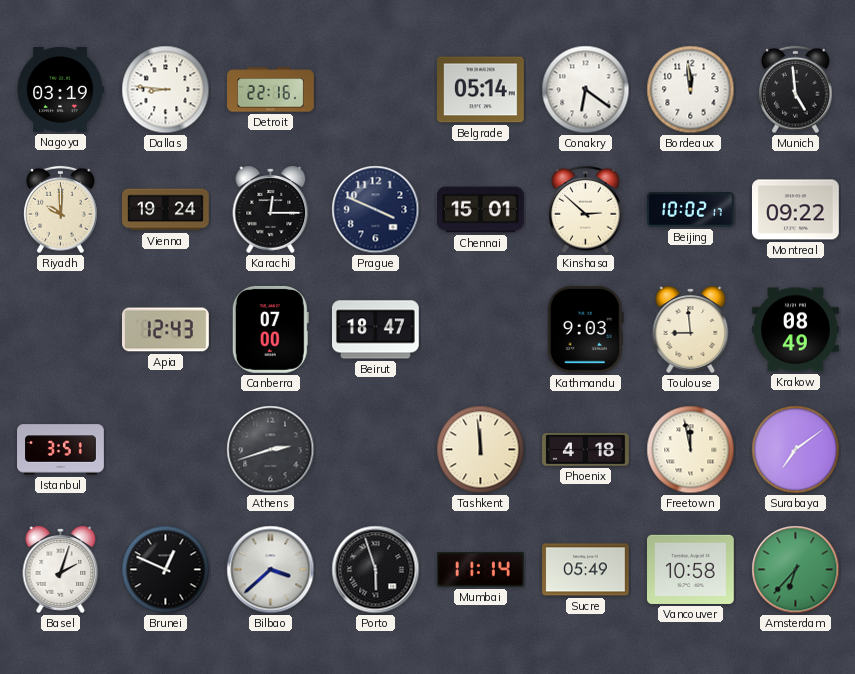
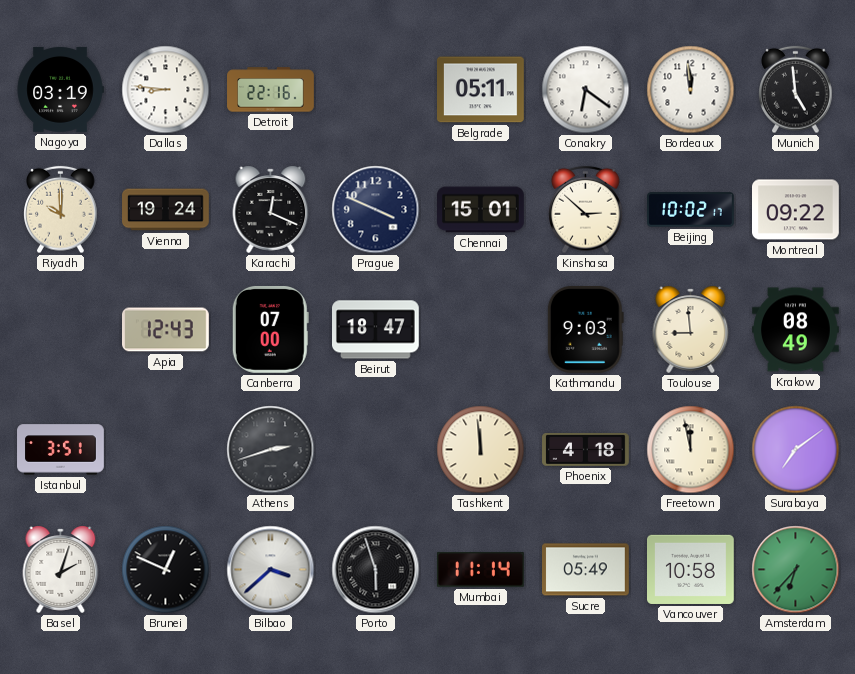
Belgrade: 05:14 -> 05:11
Karachi: 12:15 -> 12:19
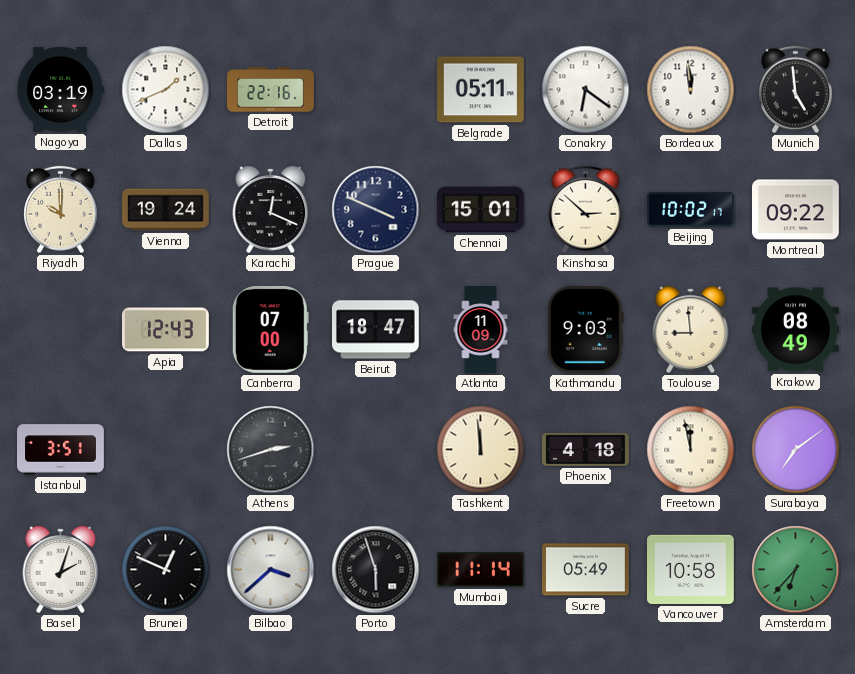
Dallas: 8:46 -> 1:41
Atlanta: none -> 11:09
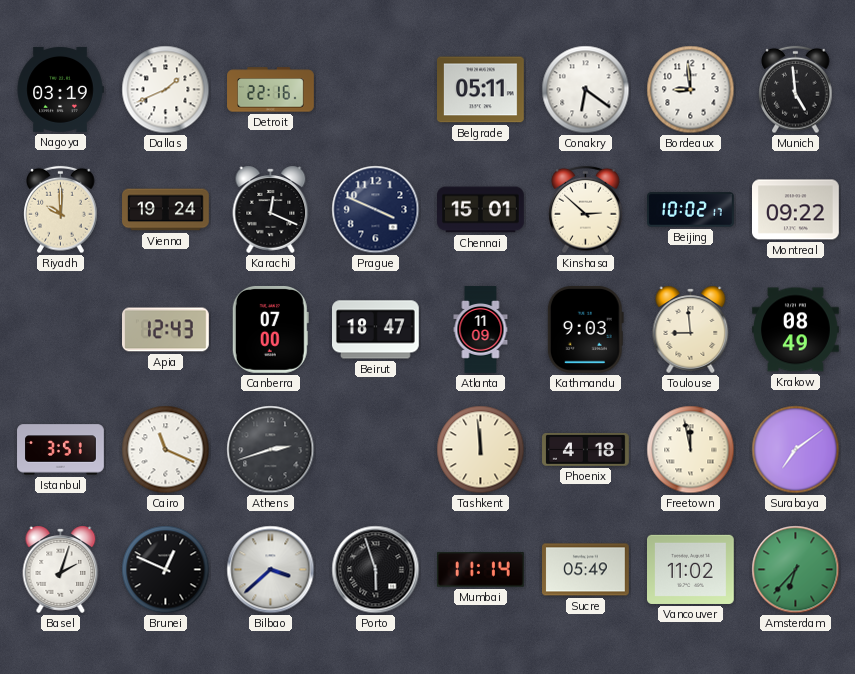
Bordeaux: 11:59 -> 8:59
Cairo: none -> 11:19
Vancouver: 10:58 -> 11:02
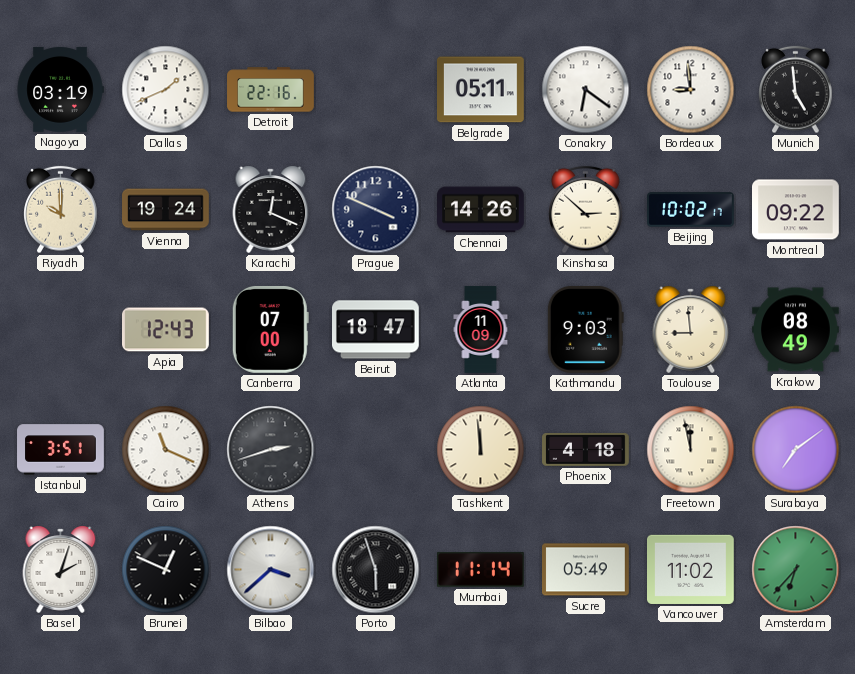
Chennai: 15:01 -> 14:26
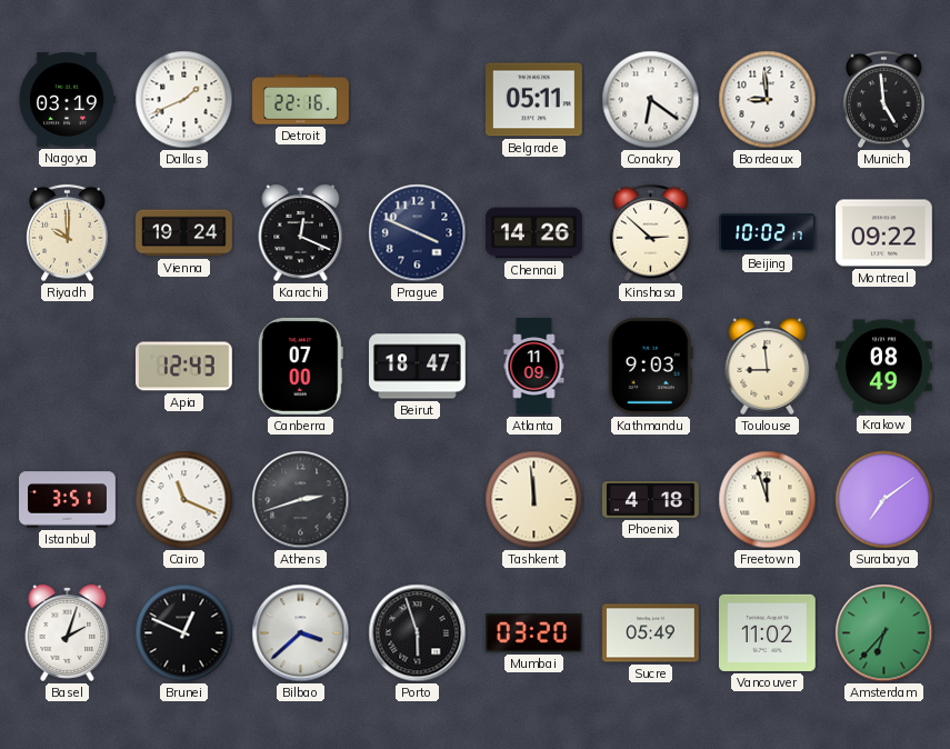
Freetown: 11:58 -> 11:57
Mumbai: 11:14 -> 03:20
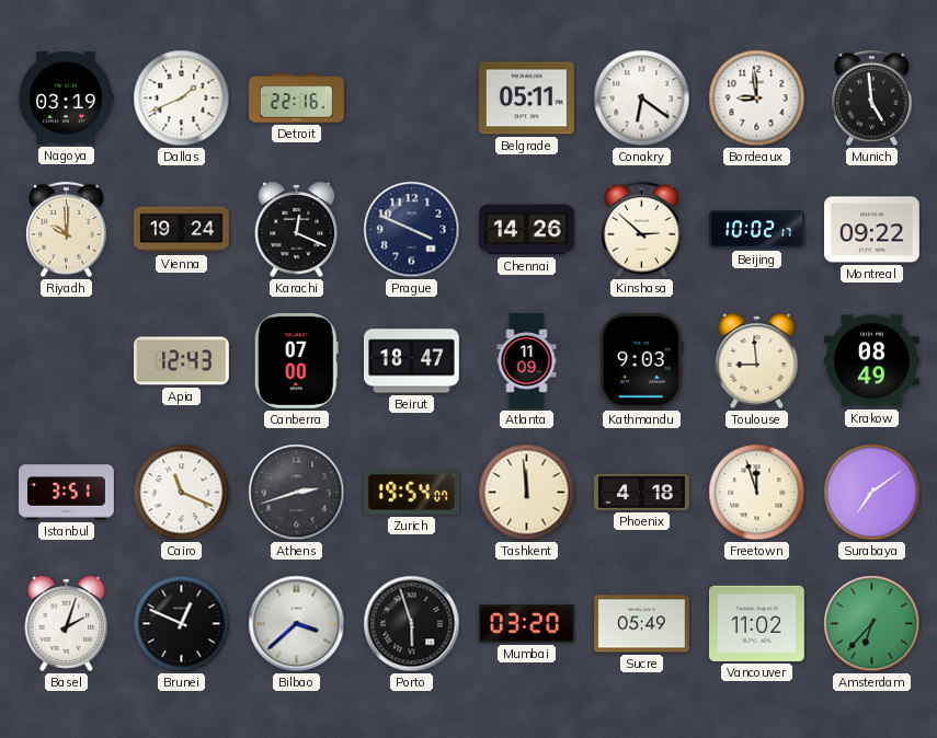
Zurich: none -> 19:54
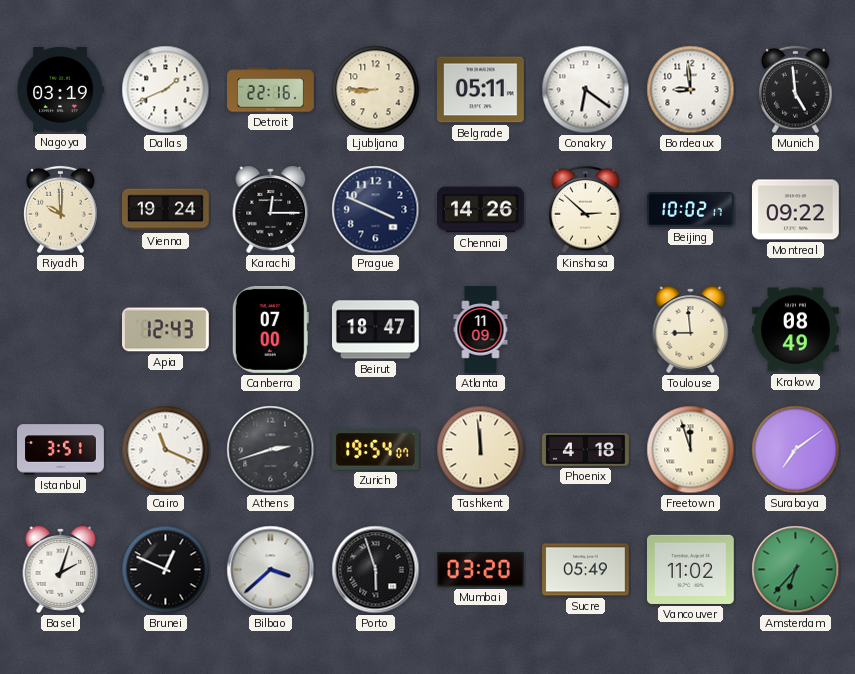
Ljubljana: none -> 8:45
Karachi: 12:19 -> 12:15
Kathmandu: 9:03 -> none
